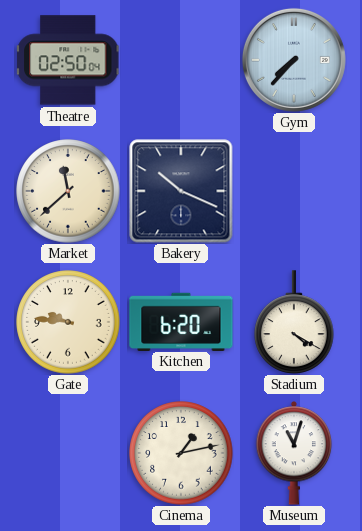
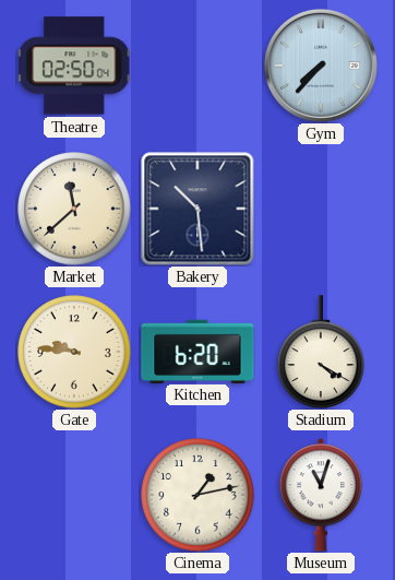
Bakery: 10:19 -> 10:29
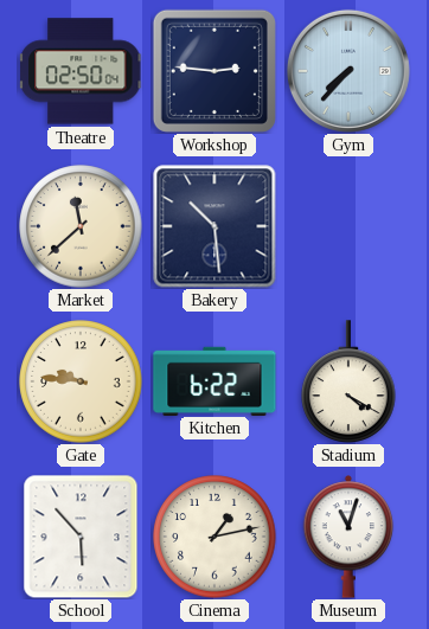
Workshop: none -> 2:46
Kitchen: 6:20 -> 6:22
School: none -> 5:53
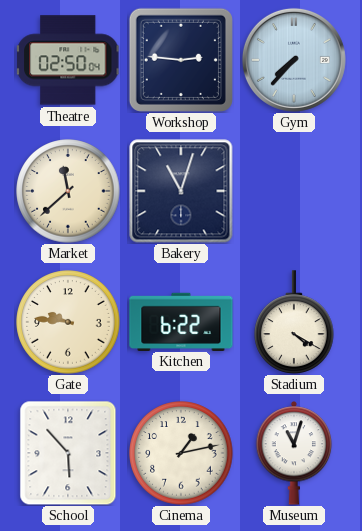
Bakery: 10:29 -> 11:03
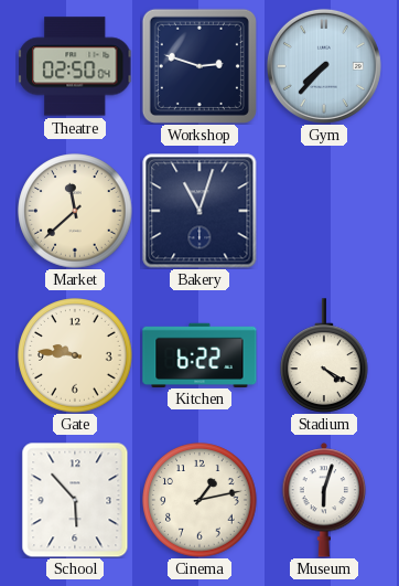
Workshop: 2:46 -> 2:48
Museum: 11:03 -> 6:03
